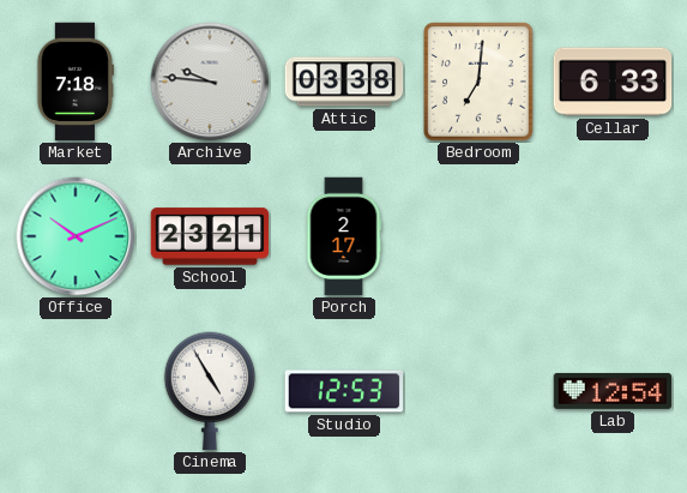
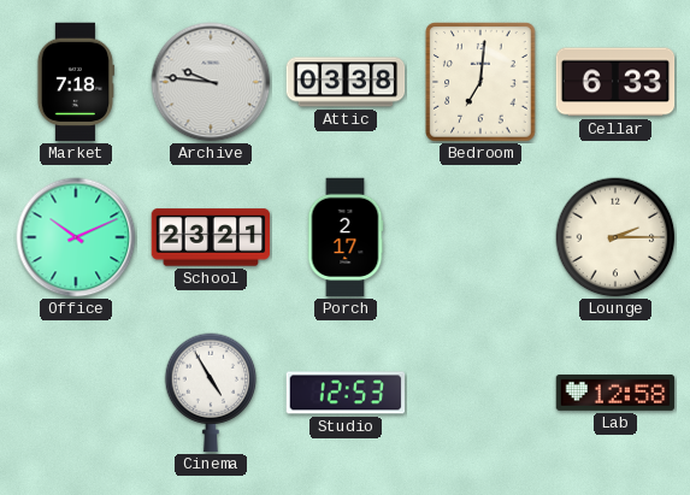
Lounge: none -> 2:15
Lab: 12:54 -> 12:58
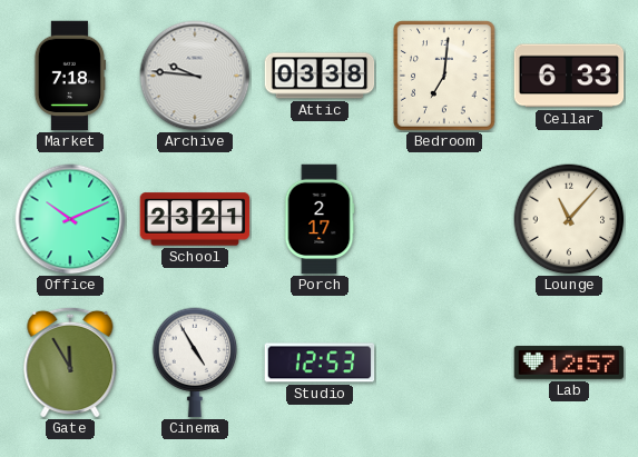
Lounge: 2:15 -> 11:07
Gate: none -> 11:55
Lab: 12:58 -> 12:57
